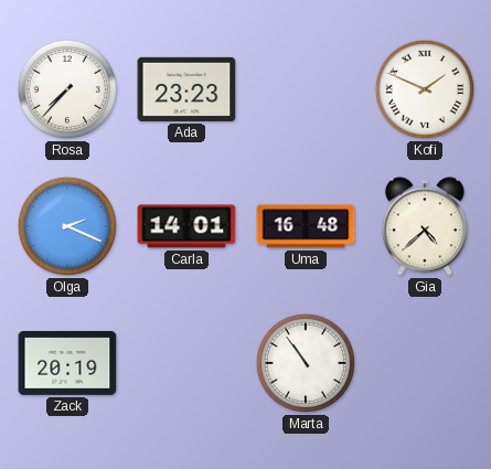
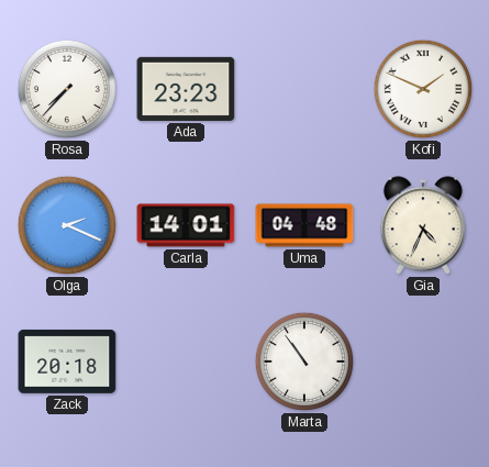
Uma: 16:48 -> 04:48
Gia: 4:38 -> 4:34
Zack: 20:19 -> 20:18
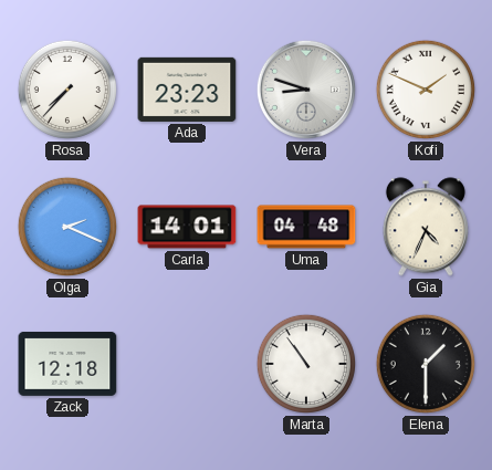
Vera: none -> 8:48
Zack: 20:18 -> 12:18
Elena: none -> 1:30
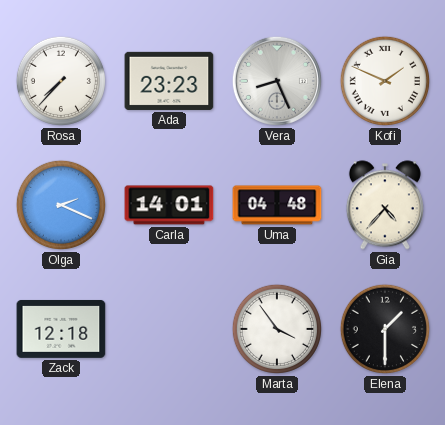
Vera: 8:48 -> 8:26
Gia: 4:34 -> 4:37
Marta: 10:54 -> 3:54
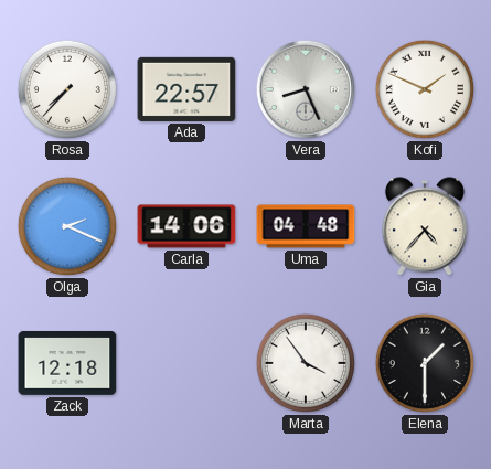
Ada: 23:23 -> 22:57
Carla: 14:01 -> 14:06
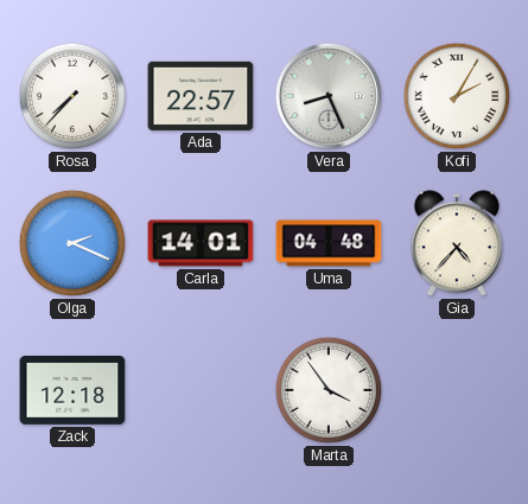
Kofi: 1:49 -> 2:05
Carla: 14:06 -> 14:01
Elena: 1:30 -> none
